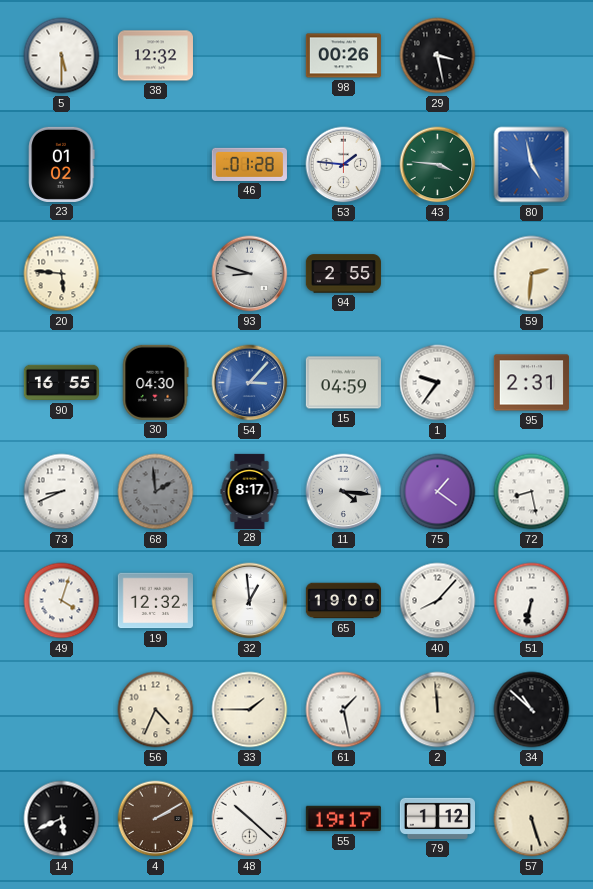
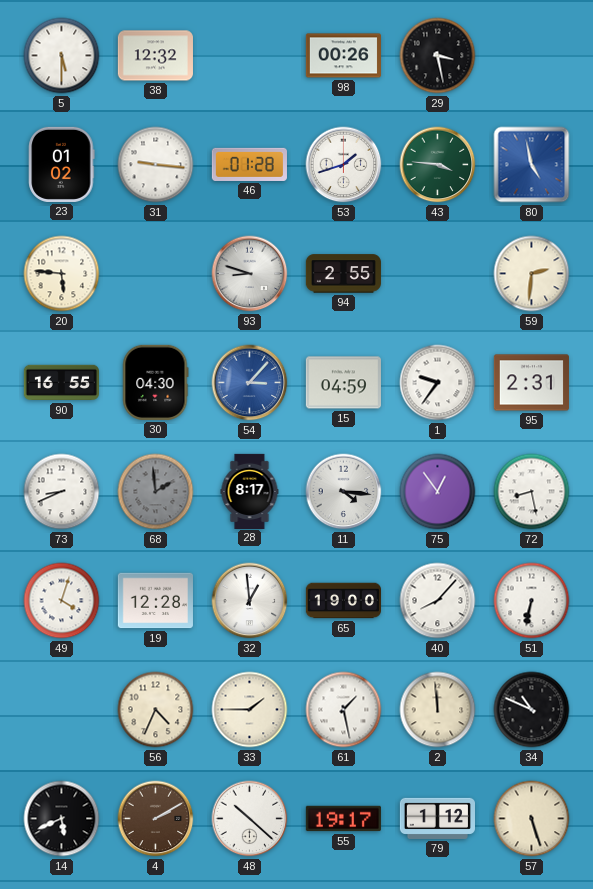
31: none -> 9:16
53: 1:46 -> 1:42
75: 1:21 -> 12:54
19: 12:32 -> 12:28
34: 10:52 -> 10:49
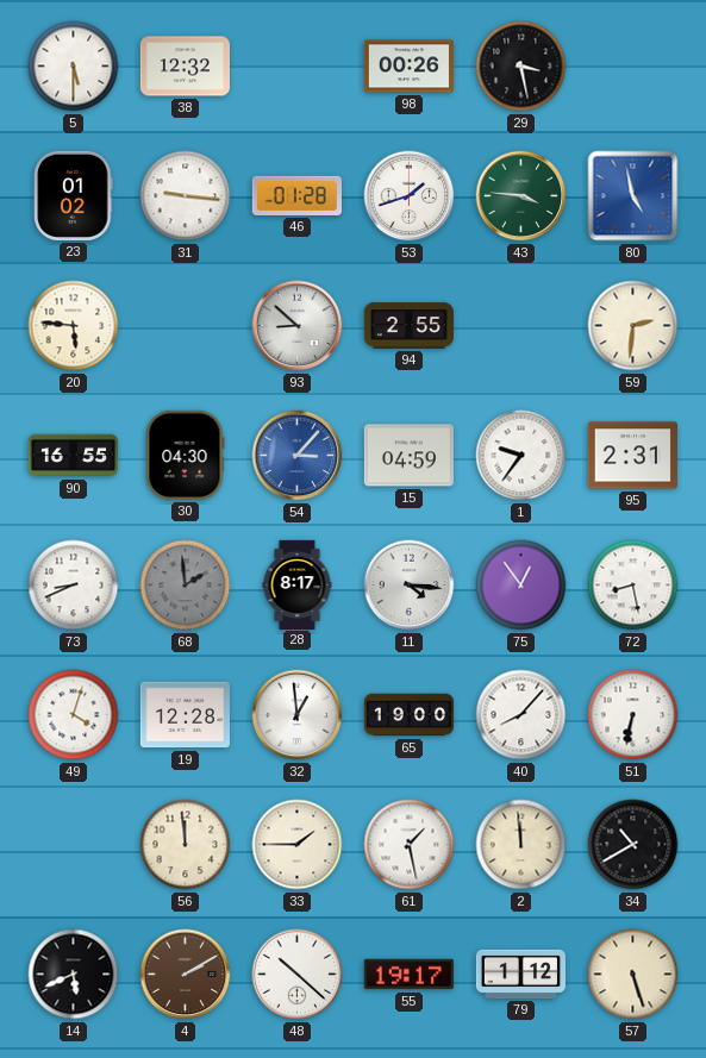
93: 8:48 -> 8:52
56: 4:34 -> 11:59
34: 10:49 -> 10:40
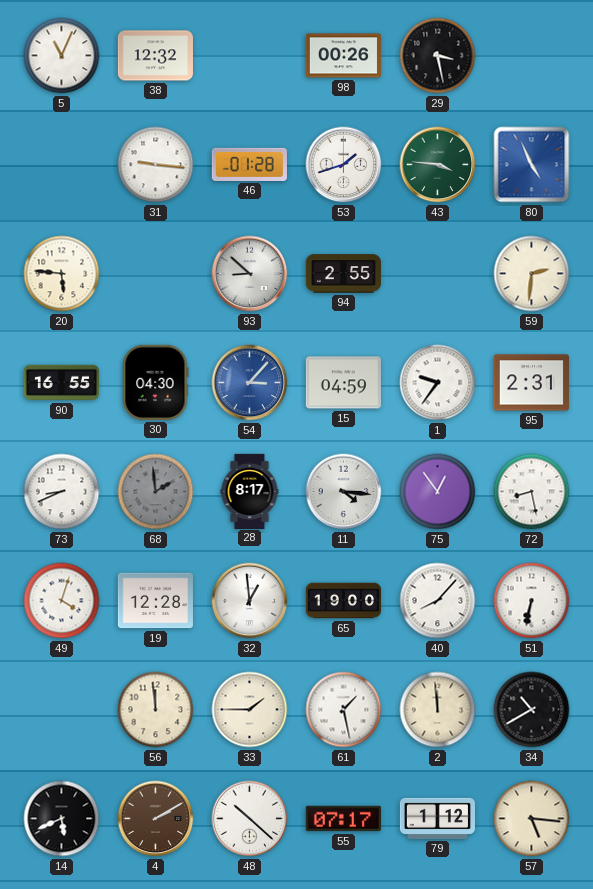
5: 5:30 -> 11:04
23: 01:02 -> none
80: 4:58 -> 4:56
55: 19:17 -> 07:17
57: 5:27 -> 5:16
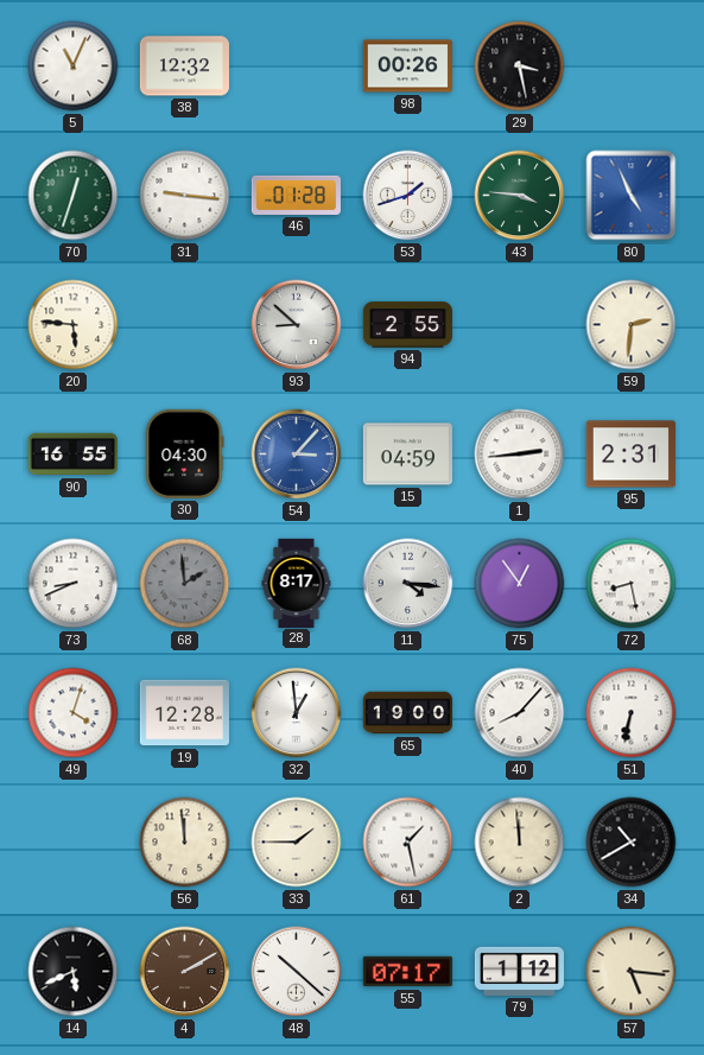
70: none -> 12:33
1: 9:36 -> 2:44
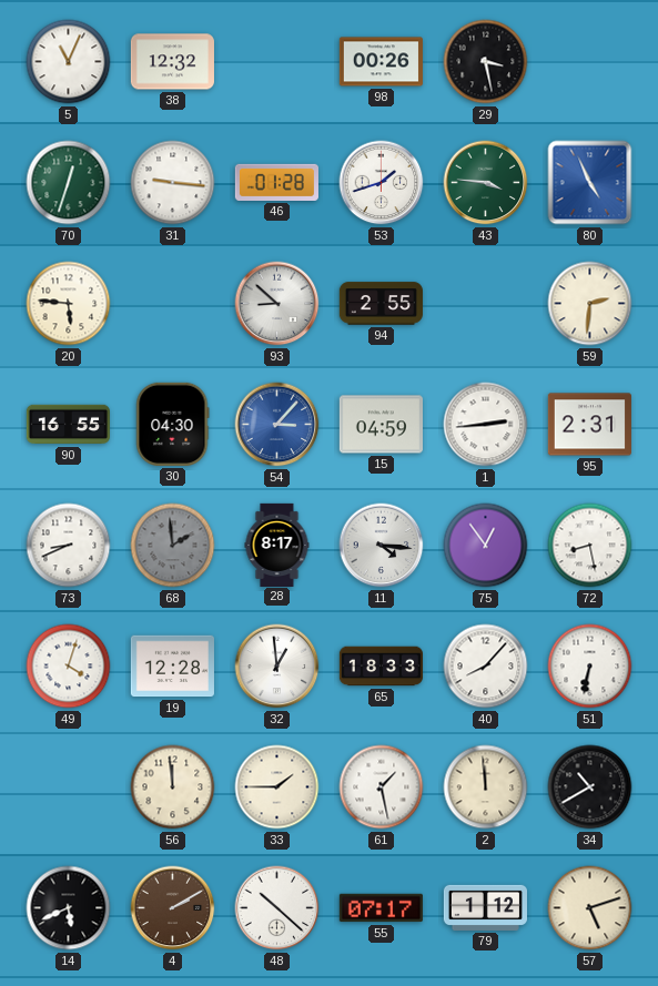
65: 19:00 -> 18:33
57: 5:16 -> 5:12
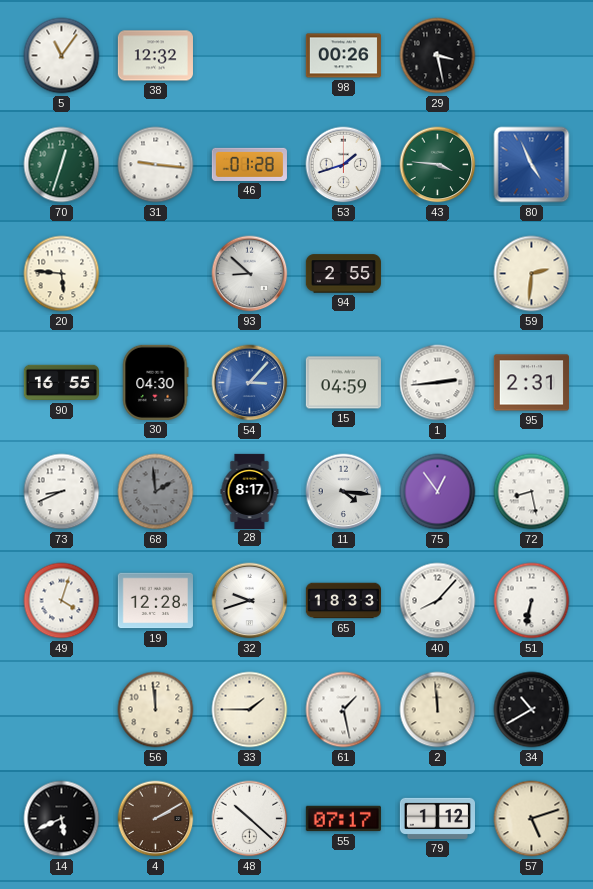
5: 11:04 -> 11:06
32: 12:59 -> 9:42
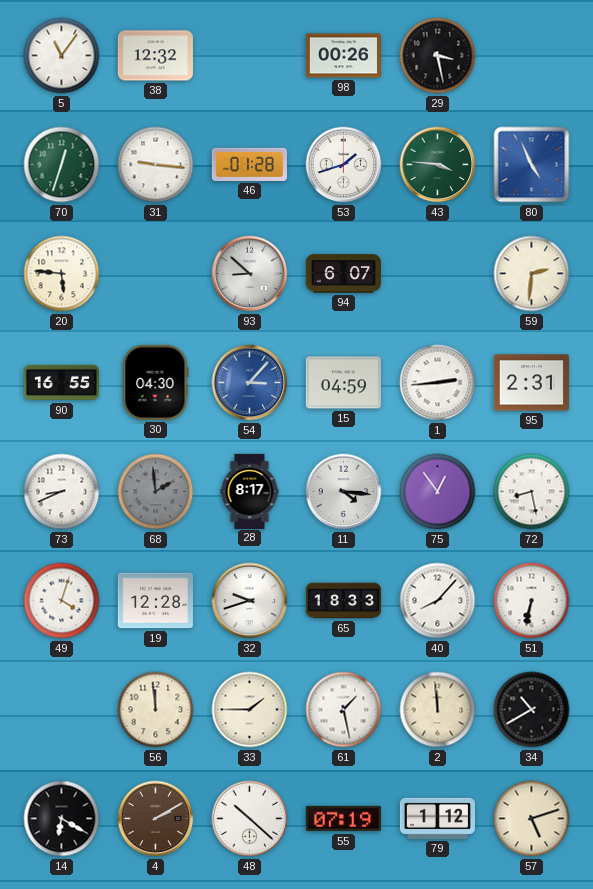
94: 2:55 -> 6:07
14: 5:41 -> 6:20
55: 07:17 -> 07:19
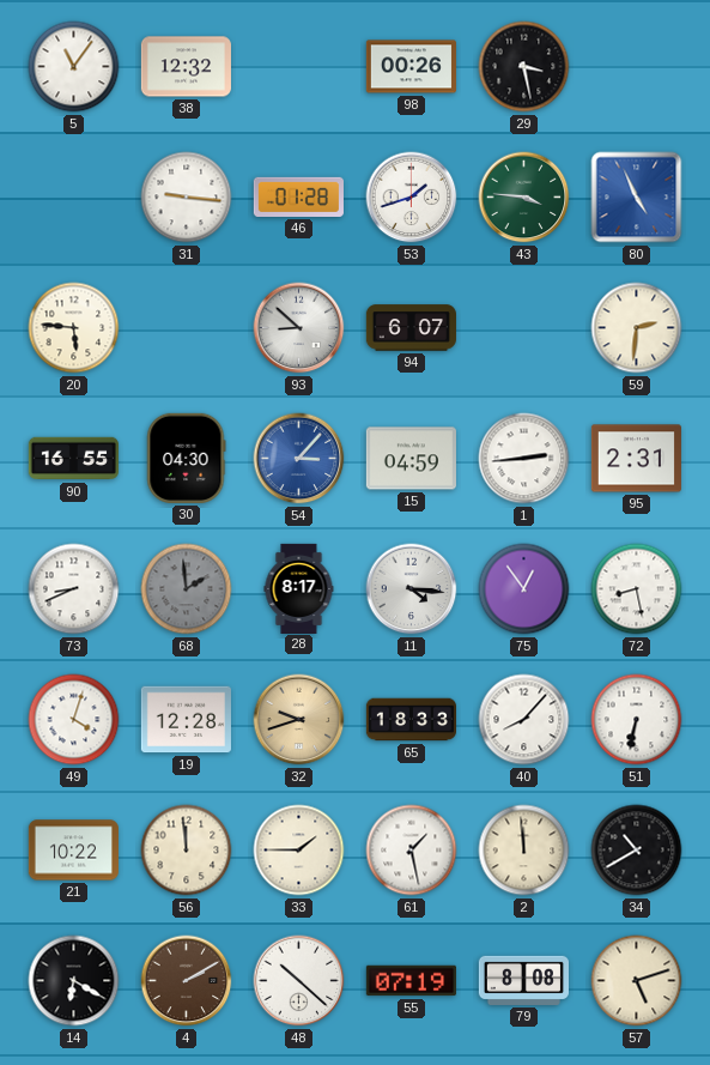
70: 12:33 -> none
32 dial: white -> champagne
21: none -> 10:22
79: 1:12 -> 8:08
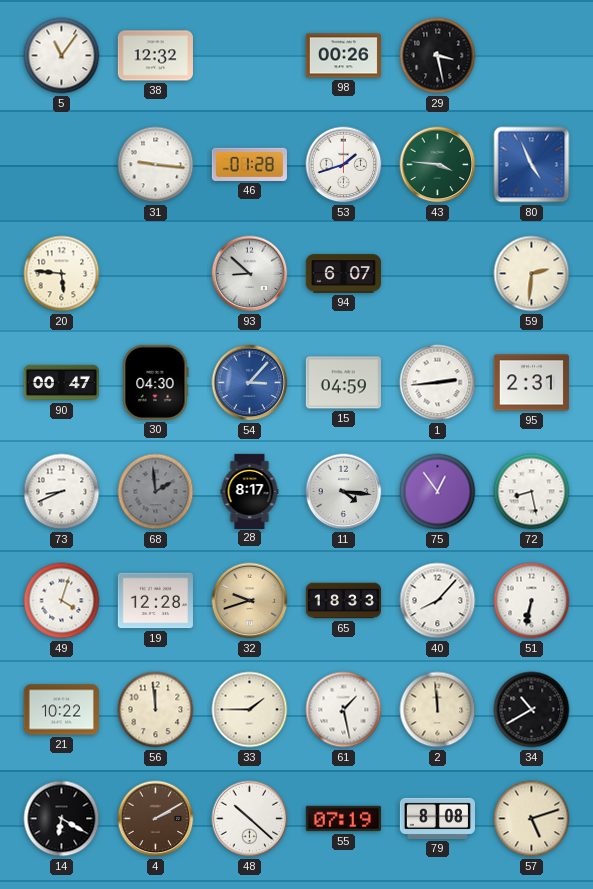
90: 16:55 -> 00:47
